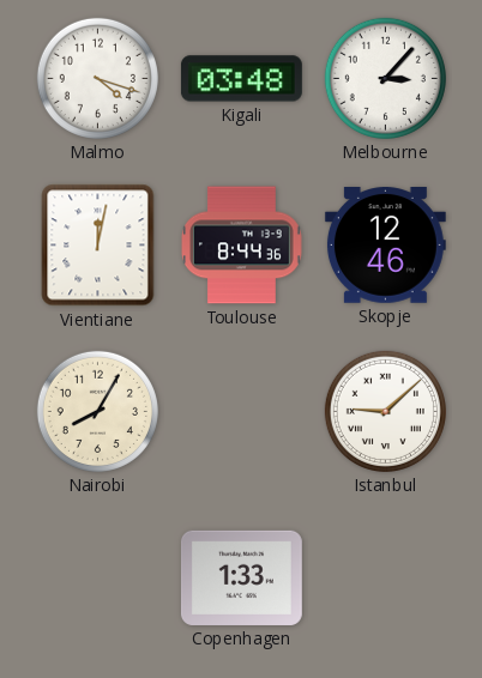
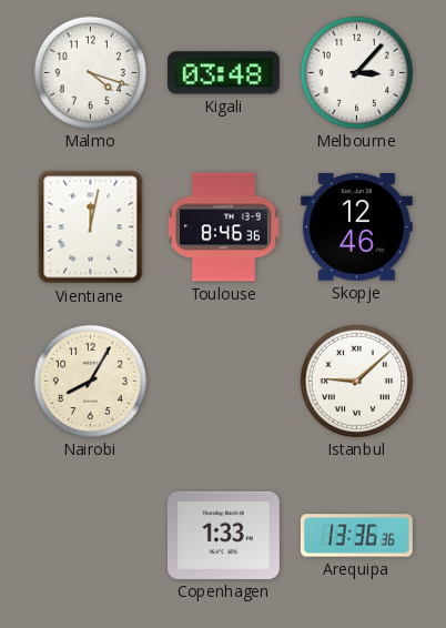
Toulouse: 8:44 -> 8:46
Arequipa: none -> 13:36
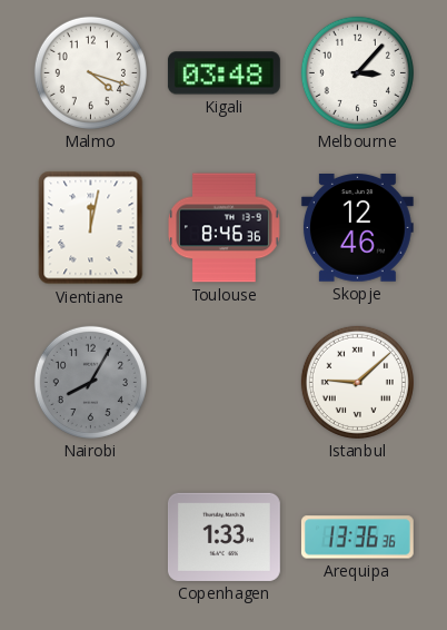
Nairobi dial: cream -> grey
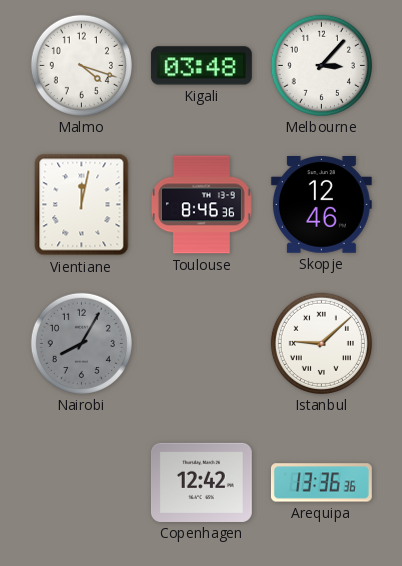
Copenhagen: 1:33 -> 12:42
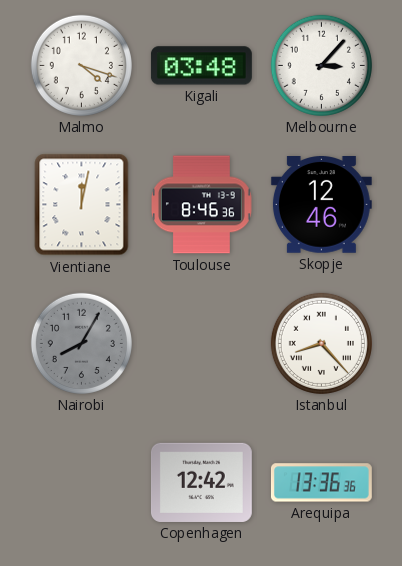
Istanbul: 9:08 -> 8:23
